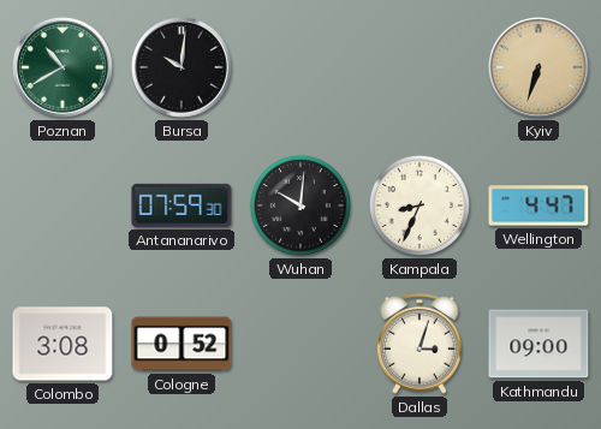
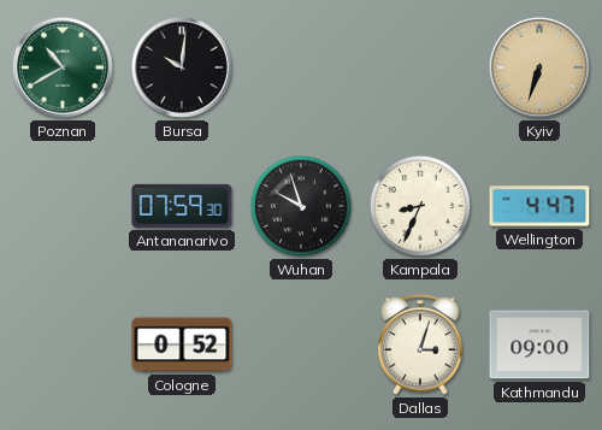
Wuhan: 10:01 -> 9:57
Colombo: 3:08 -> none
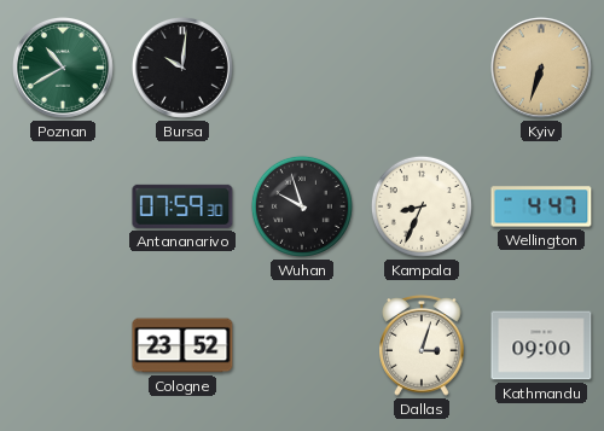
Cologne: 0:52 -> 23:52
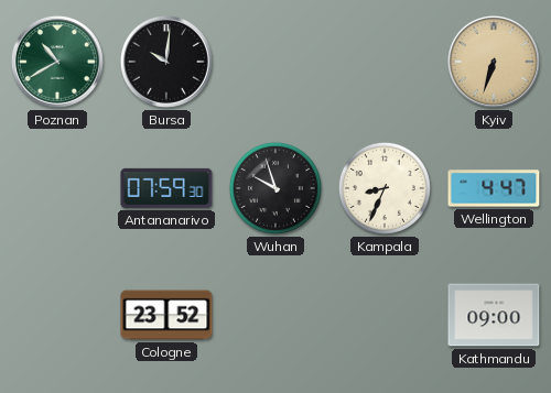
Dallas: 3:03 -> none
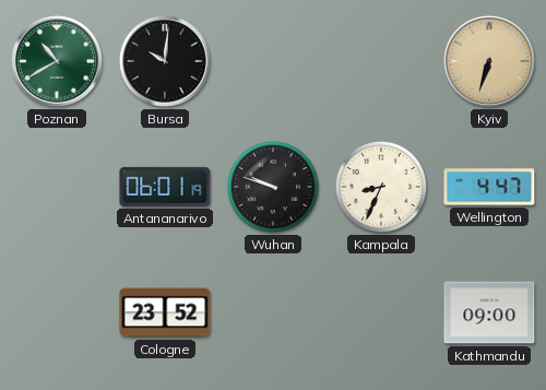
Antananarivo: 07:59 -> 06:01
Wuhan: 9:57 -> 9:48
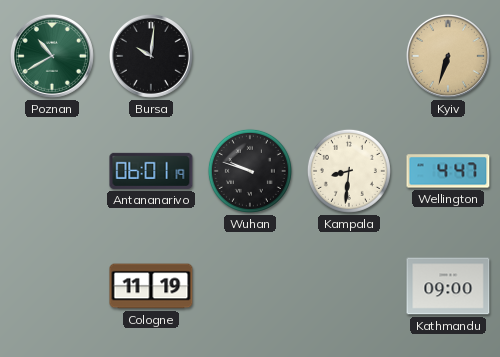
Kampala: 8:34 -> 8:31
Cologne: 23:52 -> 11:19
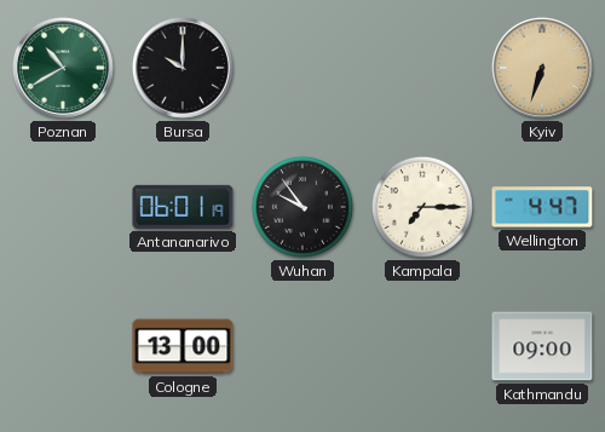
Bursa: 10:01 -> 10:00
Wuhan: 9:48 -> 9:54
Kampala: 8:31 -> 7:15
Cologne: 11:19 -> 13:00
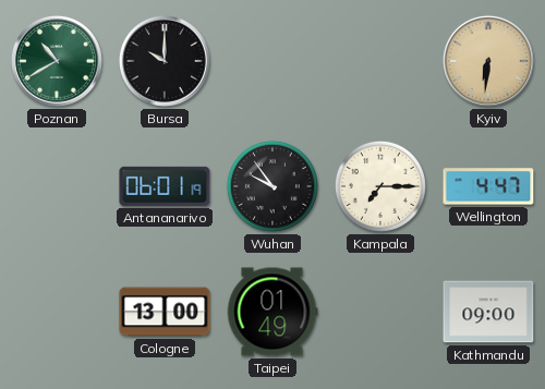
Kyiv: 6:33 -> 6:31
Taipei: none -> 01:49
